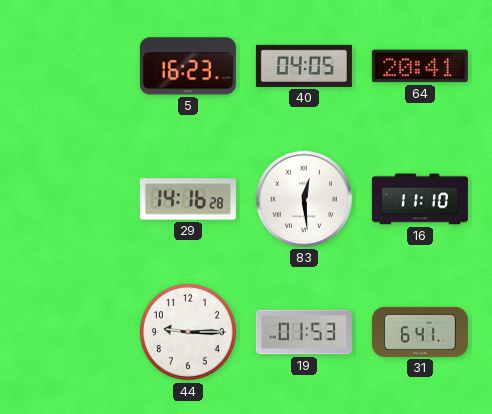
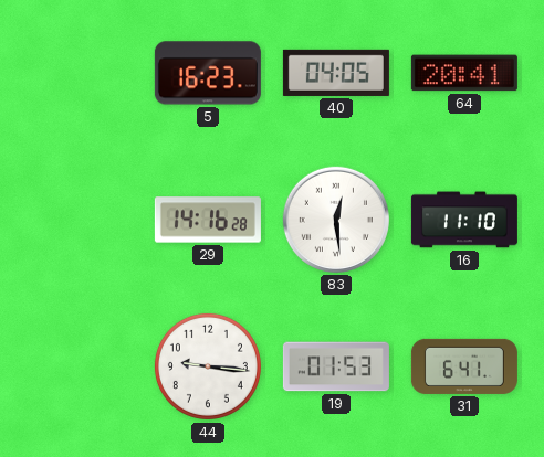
44: 9:15 -> 9:16
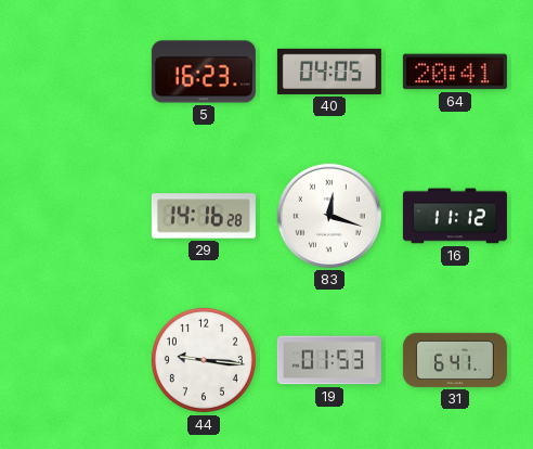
83: 12:29 -> 12:18
16: 11:10 -> 11:12
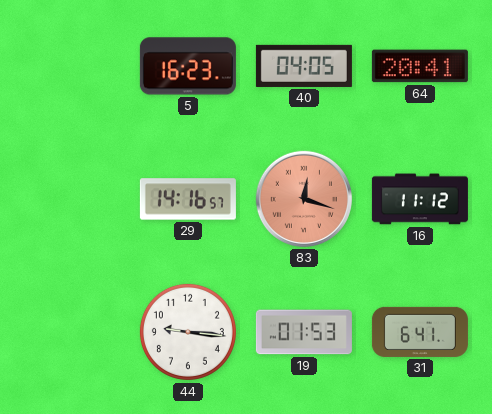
29: 14:16:28 -> 14:16:57
83 dial: white -> salmon
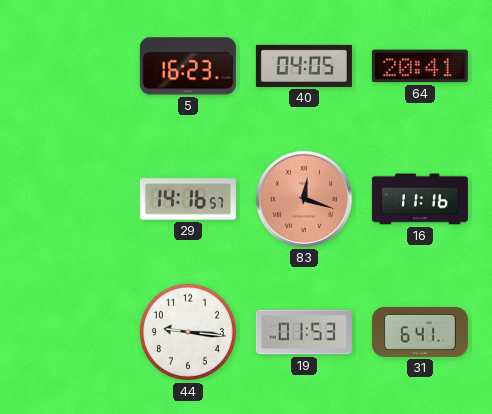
16: 11:12 -> 11:16
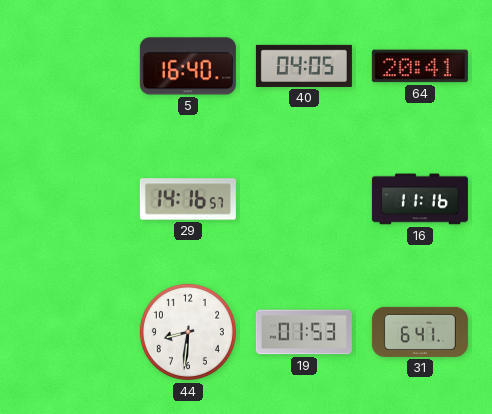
5: 16:23 -> 16:40
83: 12:18 -> none
44: 9:16 -> 8:31
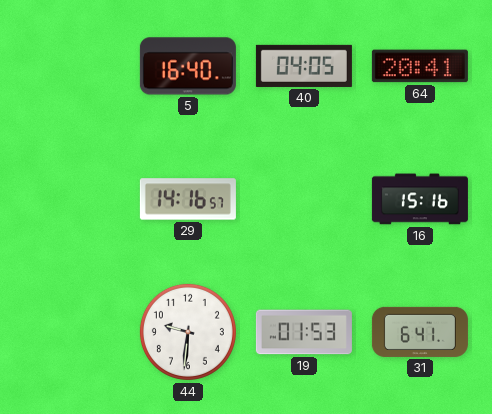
16: 11:16 -> 15:16
44: 8:31 -> 9:31
